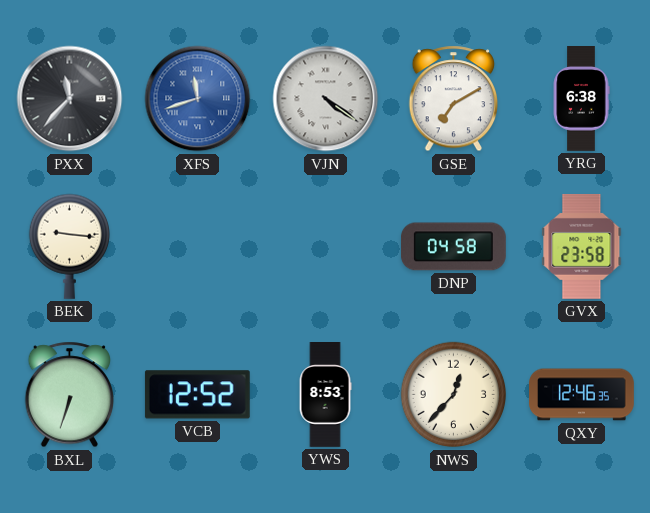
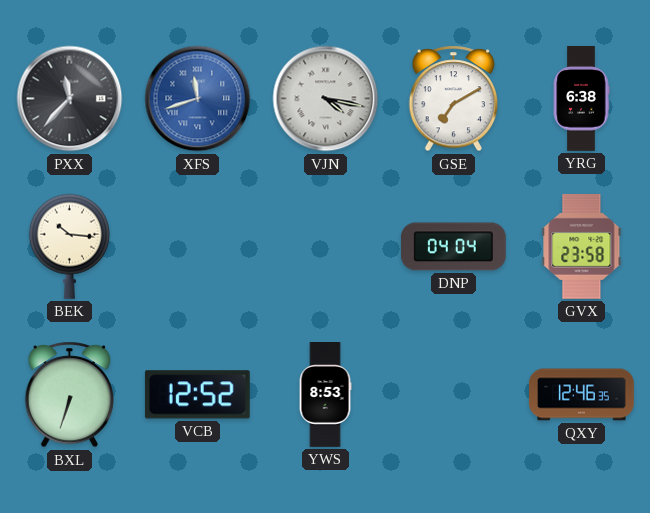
VJN: 4:21 -> 4:17
BEK: 9:16 -> 10:16
DNP: 04:58 -> 04:04
NWS: 12:37 -> none
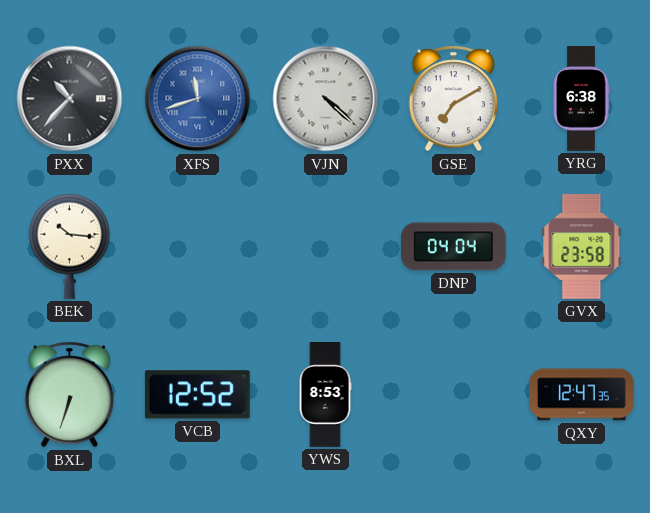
PXX: 11:37 -> 10:37
VJN: 4:17 -> 4:22
QXY: 12:46 -> 12:47
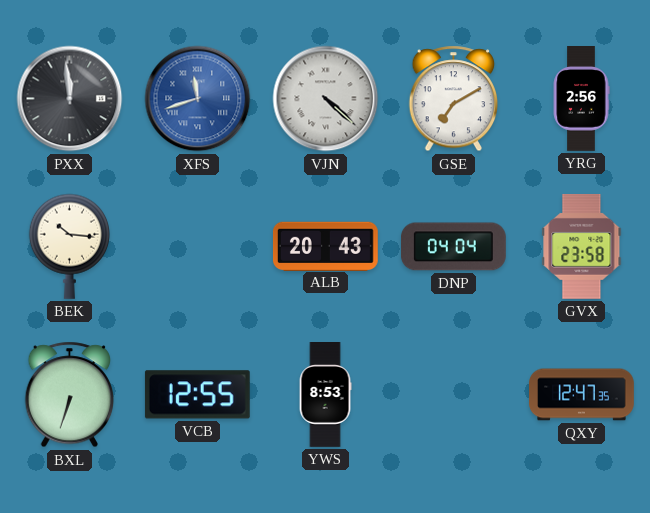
PXX: 10:37 -> 11:59
YRG: 6:38 -> 2:56
ALB: none -> 20:43
VCB: 12:52 -> 12:55
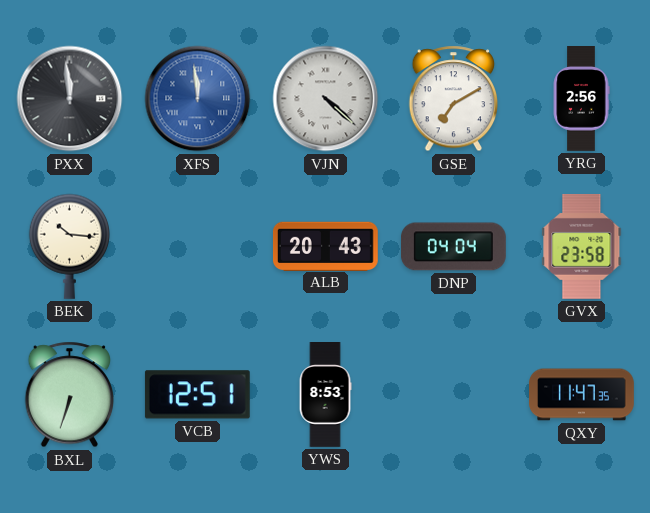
XFS: 11:42 -> 11:59
VCB: 12:55 -> 12:51
QXY: 12:47 -> 11:47
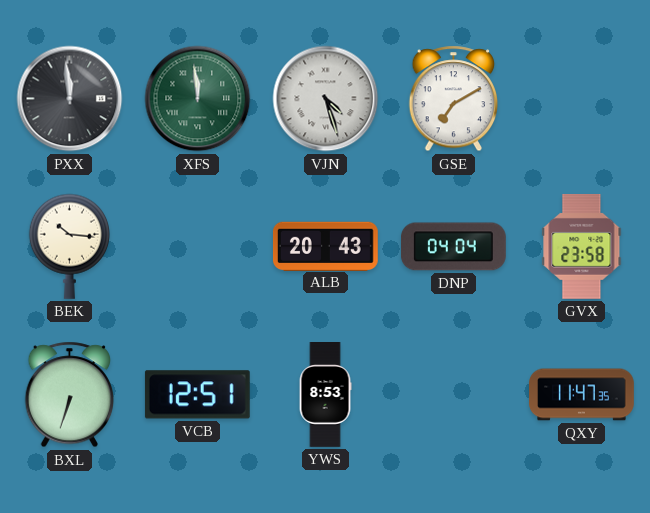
XFS dial: blue -> green
VJN: 4:22 -> 4:27
YRG: 2:56 -> none
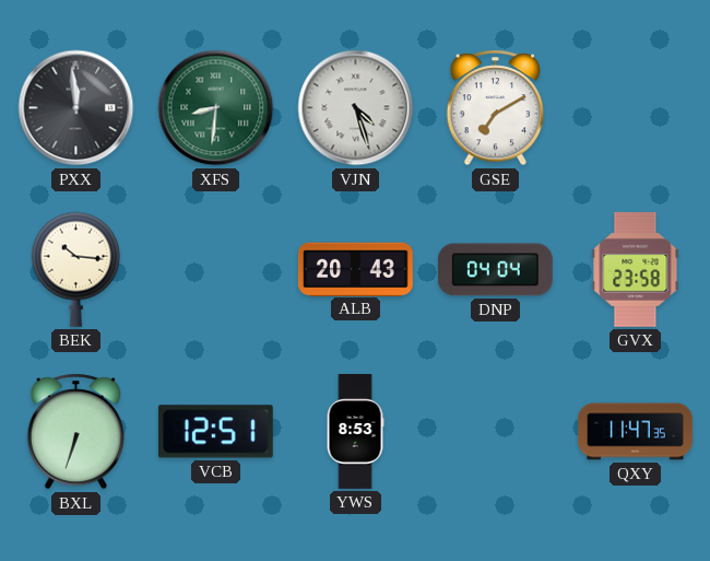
XFS: 11:59 -> 8:31
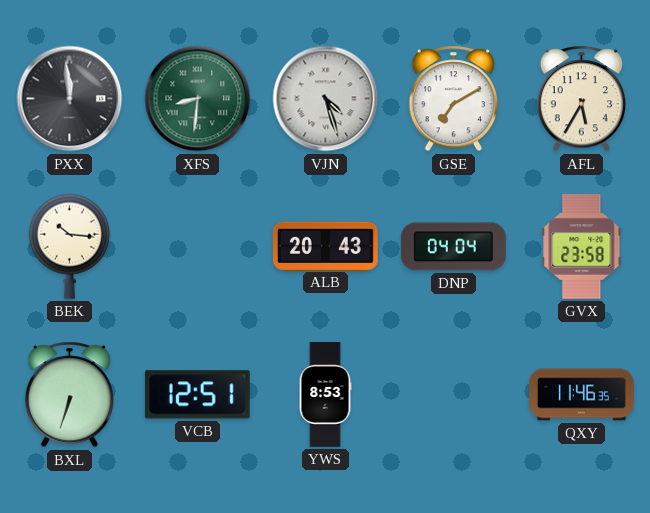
AFL: none -> 5:35
QXY: 11:47 -> 11:46
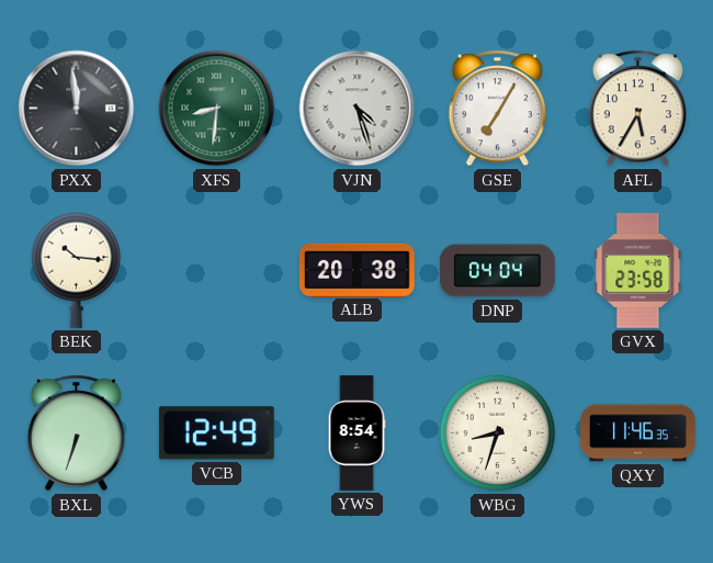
GSE: 7:10 -> 7:05
ALB: 20:43 -> 20:38
VCB: 12:51 -> 12:49
YWS: 8:53 -> 8:54
WBG: none -> 8:33
